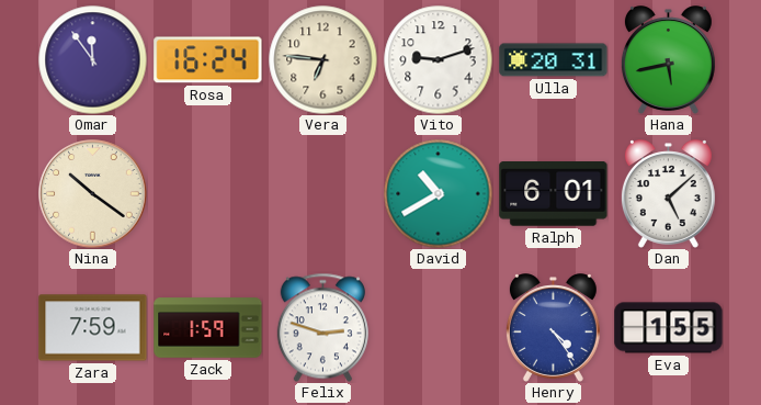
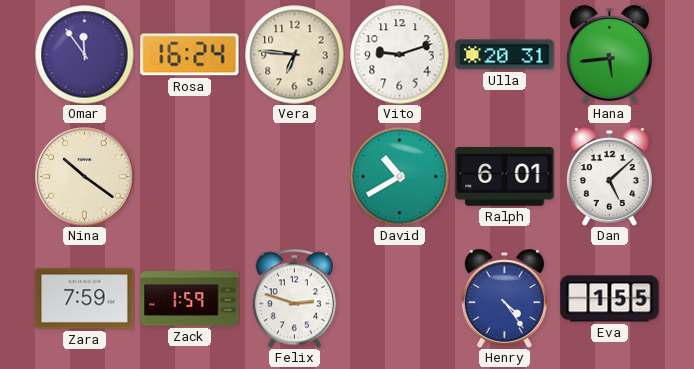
Hana: 5:43 -> 5:44
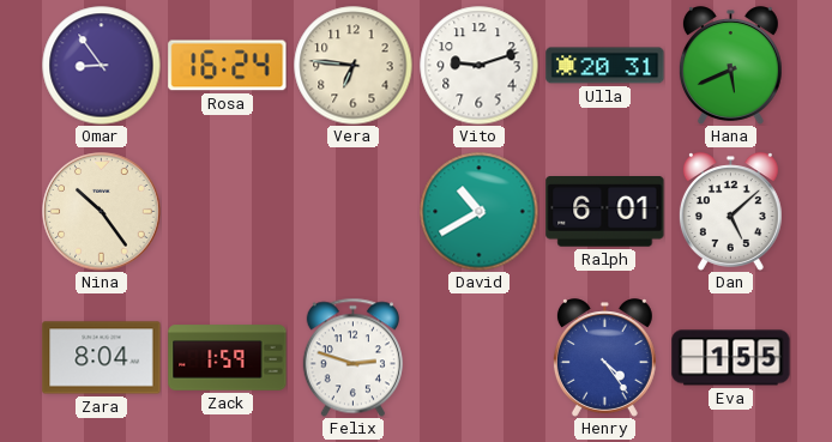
Omar: 11:54 -> 8:54
Hana: 5:44 -> 5:41
Nina: 10:21 -> 10:24
Zara: 7:59 -> 8:04
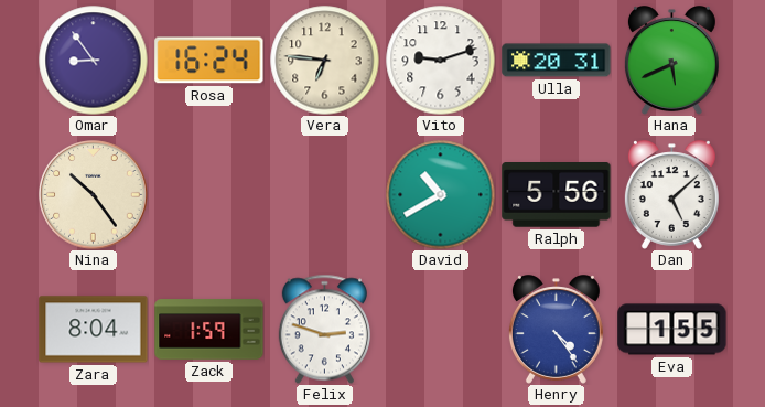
Ralph: 6:01 -> 5:56
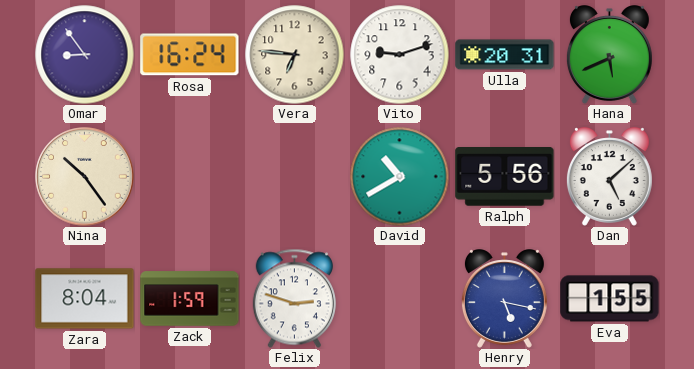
Henry: 4:24 -> 5:17
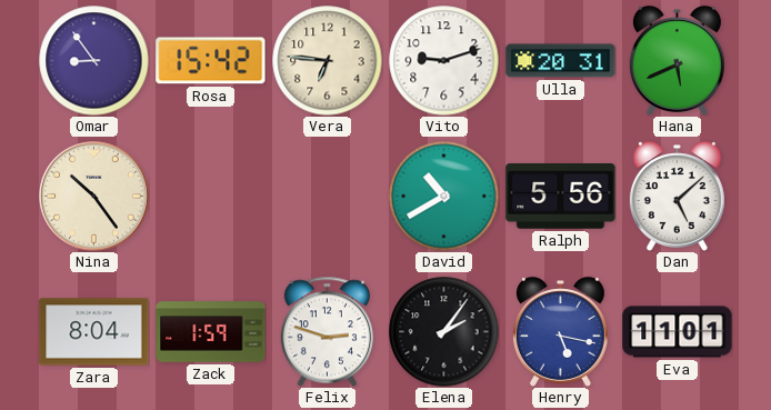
Rosa: 16:24 -> 15:42
Elena: none -> 2:06
Eva: 1:55 -> 11:01
